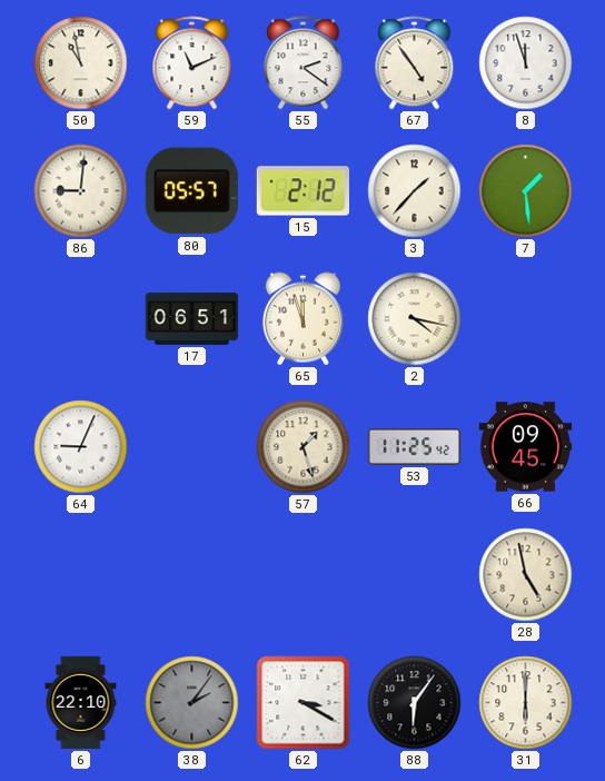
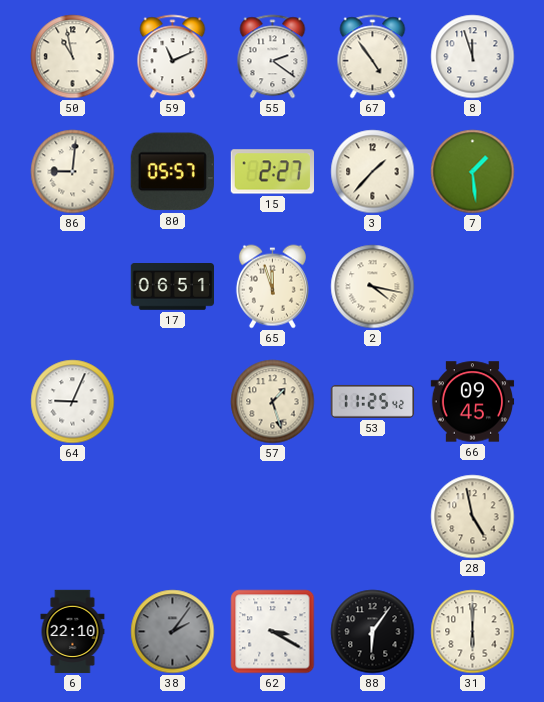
15: 2:12 -> 2:27
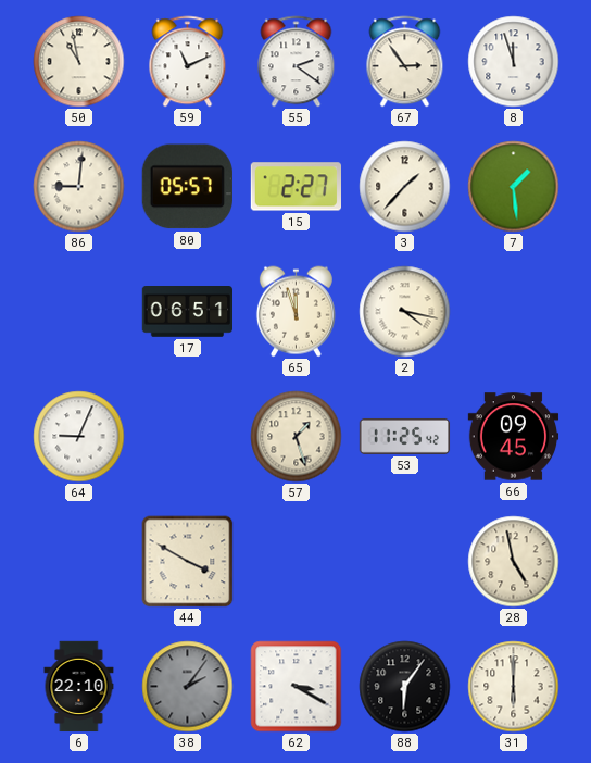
67: 4:54 -> 2:54
44: none -> 3:50
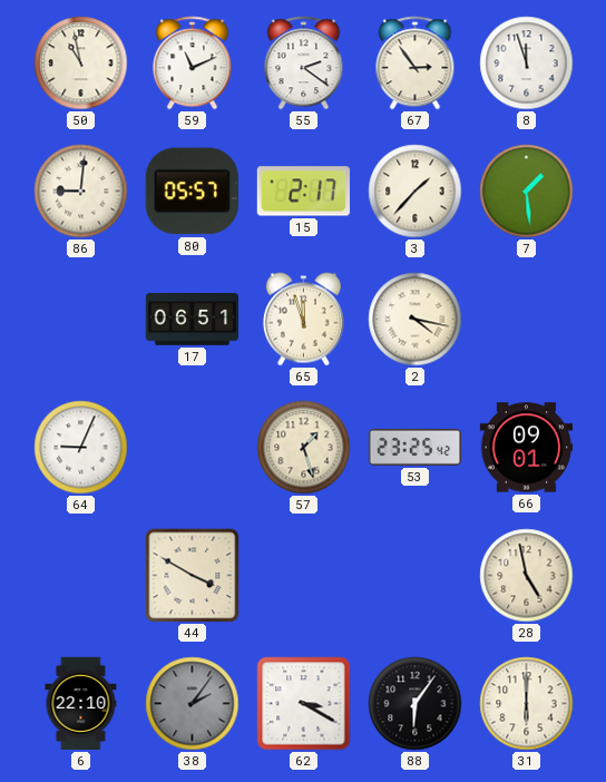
15: 2:27 -> 2:17
53: 11:25 -> 23:25
66: 09:45 -> 09:01
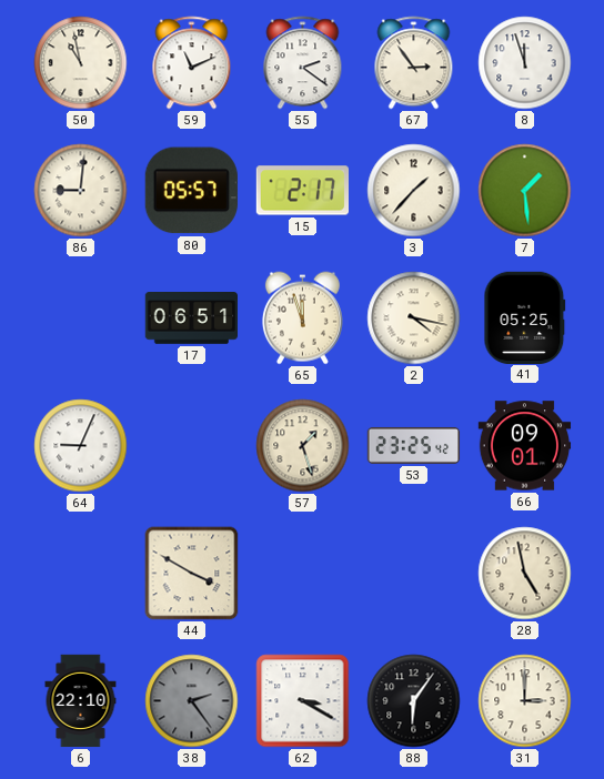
41: none -> 05:25
38: 2:06 -> 2:24
31: 6:00 -> 3:00
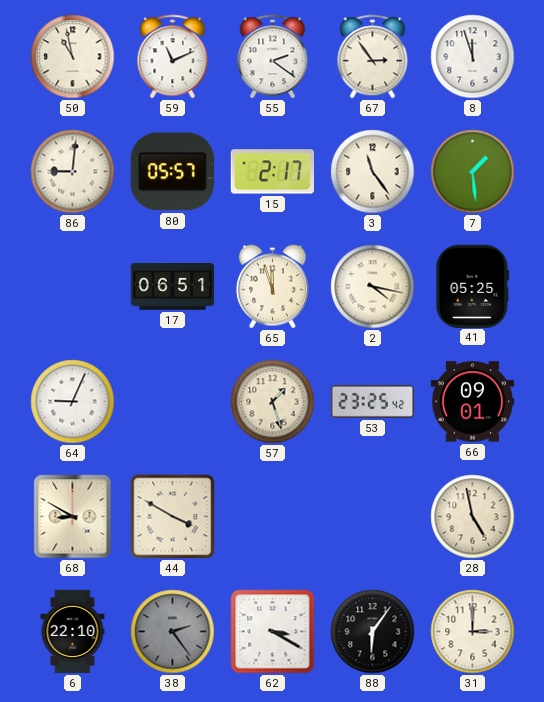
3: 1:37 -> 11:24
68: none -> 8:50
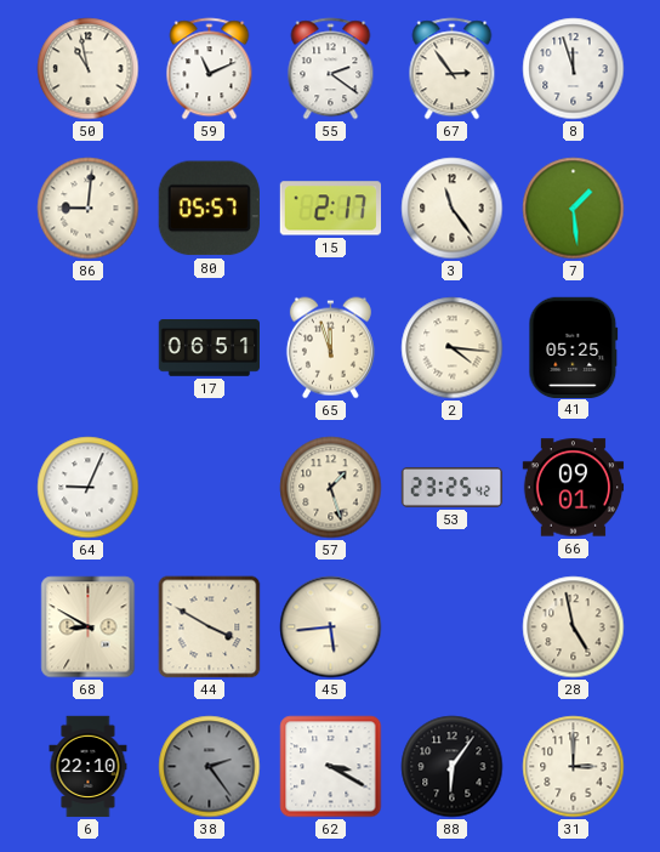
2: 4:17 -> 4:16
45: none -> 5:44
